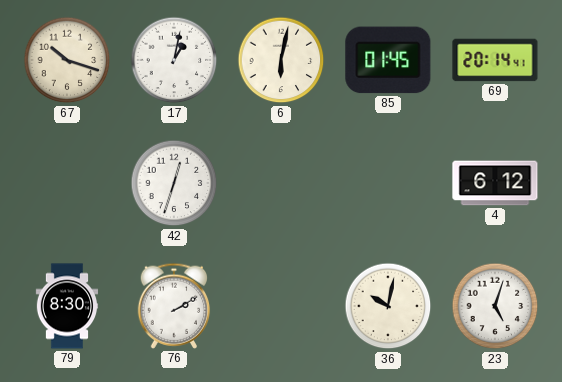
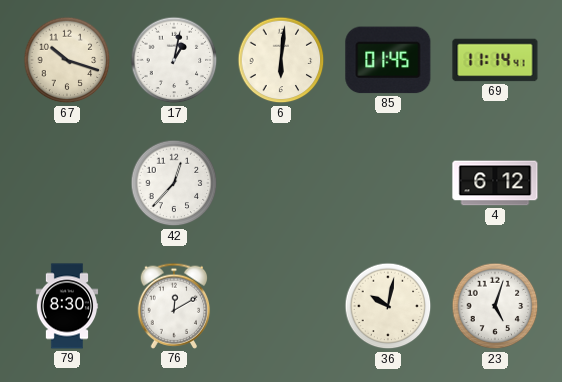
6: 6:02 -> 6:01
69: 20:14 -> 11:14
42: 12:33 -> 12:37
76: 2:10 -> 12:10
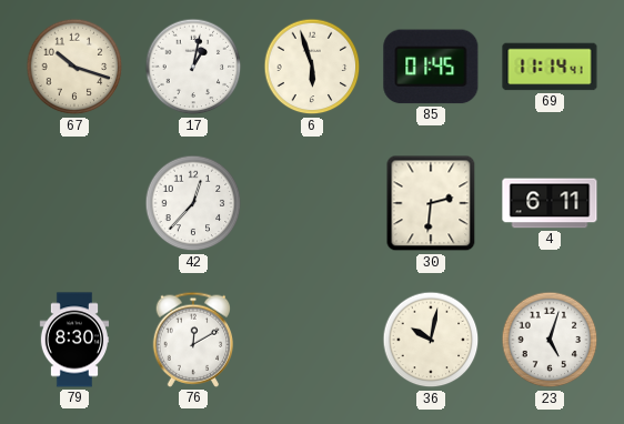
6: 6:01 -> 5:57
30: none -> 2:31
4: 6:12 -> 6:11
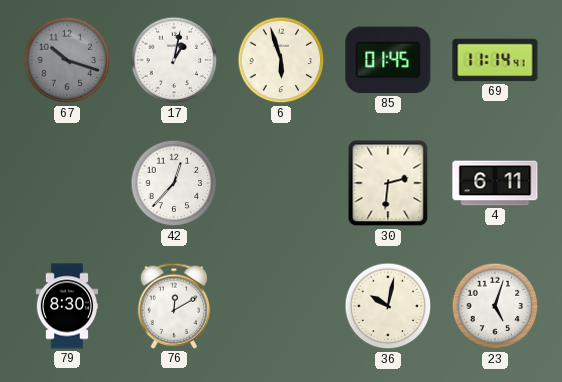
67 dial: cream -> grey
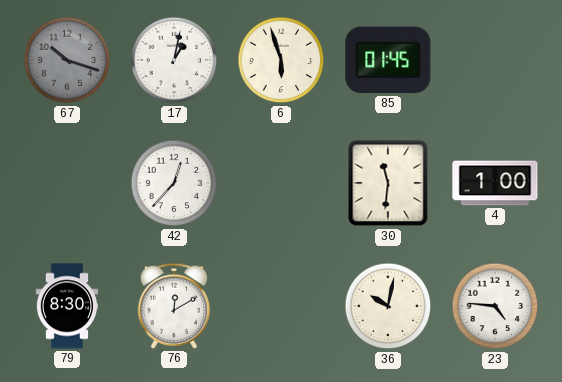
69: 11:14 -> none
30: 2:31 -> 11:31
4: 6:11 -> 1:00
23: 5:03 -> 4:46
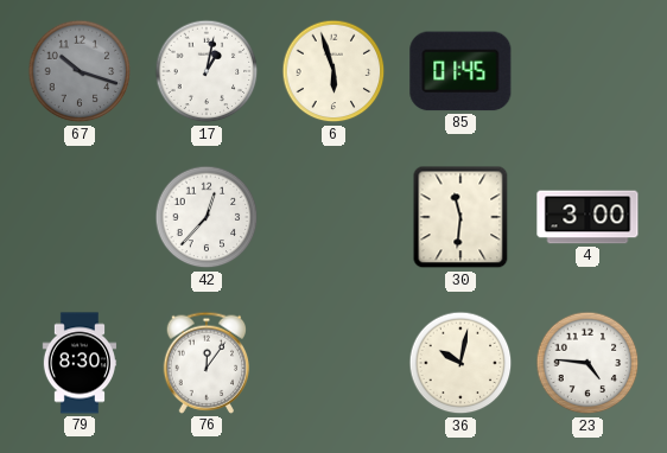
4: 1:00 -> 3:00
76: 12:10 -> 12:06
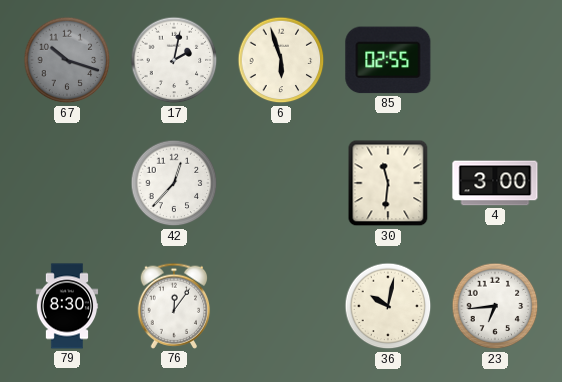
17: 1:02 -> 2:02
85: 01:45 -> 02:55
23: 4:46 -> 6:44
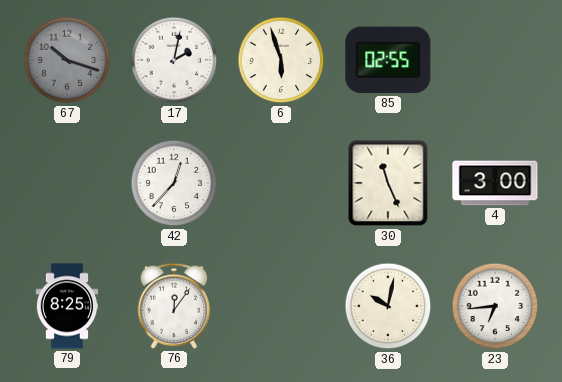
30: 11:31 -> 11:26
79: 8:30 -> 8:25
